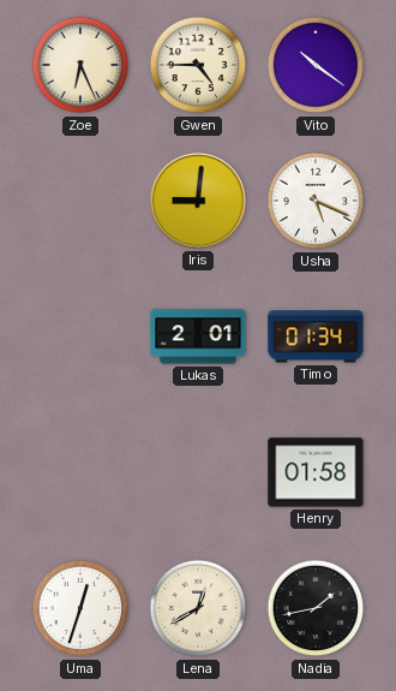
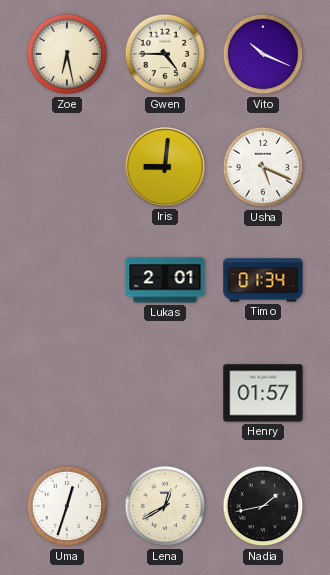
Zoe: 6:26 -> 6:28
Vito: 10:21 -> 10:19
Henry: 01:58 -> 01:57
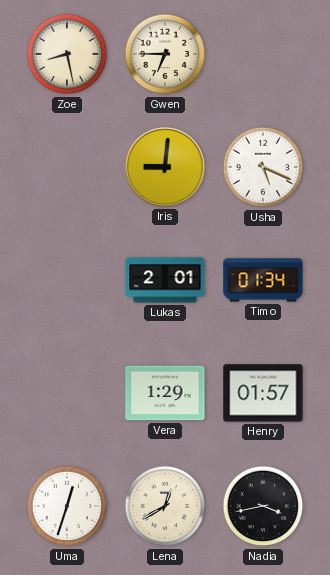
Zoe: 6:28 -> 8:28
Gwen: 4:45 -> 6:45
Vito: 10:19 -> none
Vera: none -> 1:29
Nadia: 1:43 -> 3:43
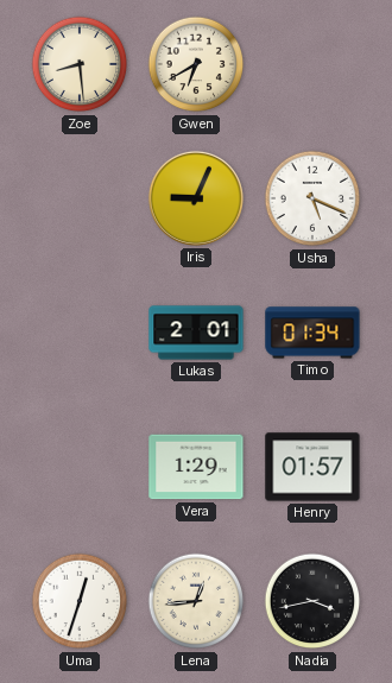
Zoe: 8:28 -> 8:29
Gwen: 6:45 -> 6:40
Iris: 9:01 -> 9:04
Lena: 12:40 -> 12:44
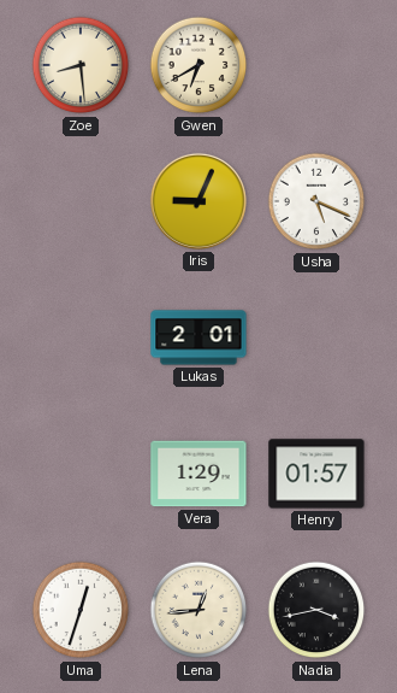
Timo: 01:34 -> none
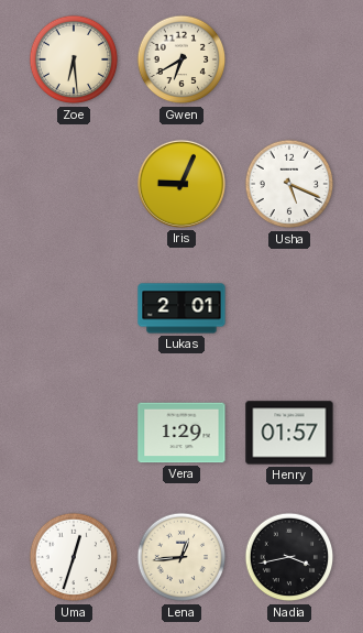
Zoe: 8:29 -> 6:29
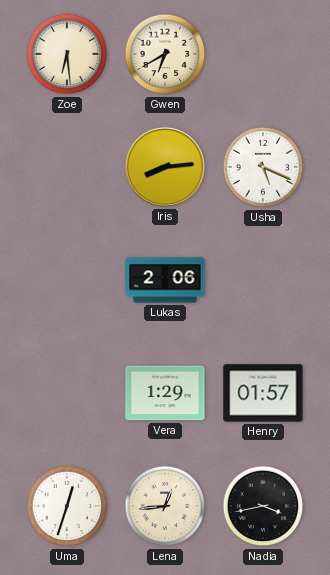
Iris: 9:04 -> 8:14
Lukas: 2:01 -> 2:06
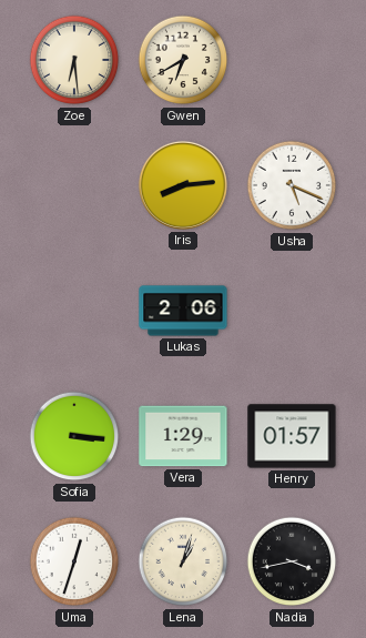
Sofia: none -> 3:16
Lena: 12:44 -> 1:03
